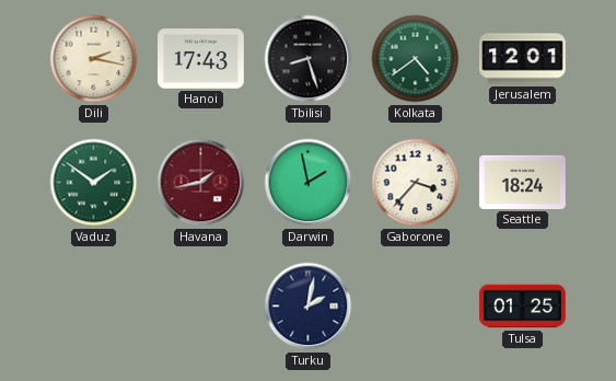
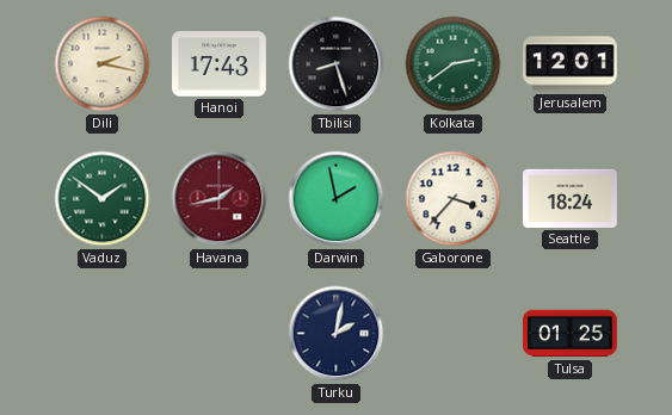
Kolkata: 4:39 -> 2:39
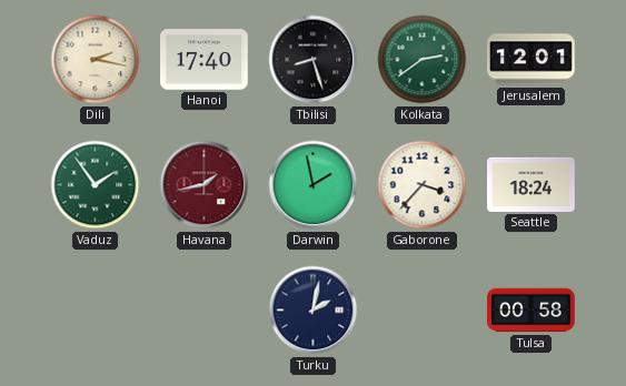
Hanoi: 17:43 -> 17:40
Vaduz: 1:51 -> 1:54
Tulsa: 01:25 -> 00:58
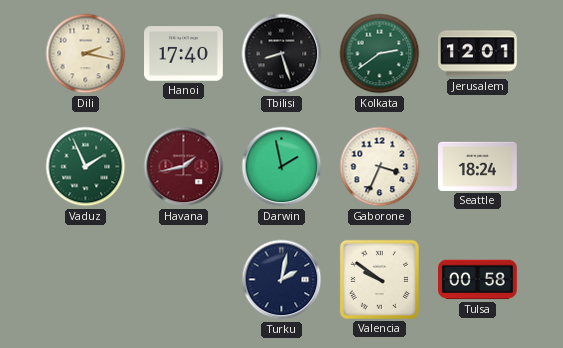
Vaduz: 1:54 -> 1:56
Gaborone: 3:37 -> 3:34
Valencia: none -> 9:51
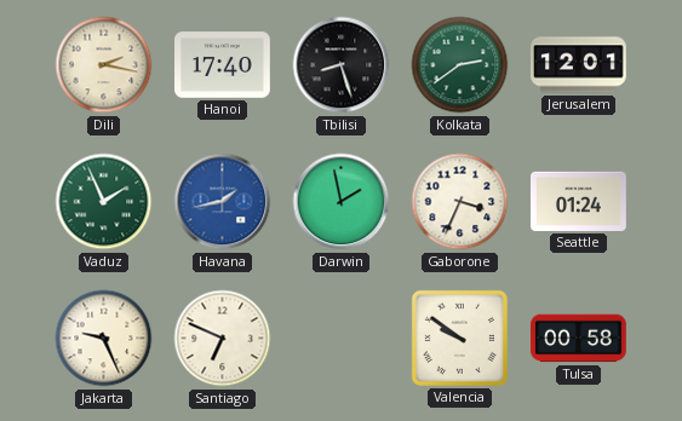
Havana dial: burgundy -> blue
Seattle: 18:24 -> 01:24
Jakarta: none -> 9:26
Santiago: none -> 6:49
Turku: 2:02 -> none
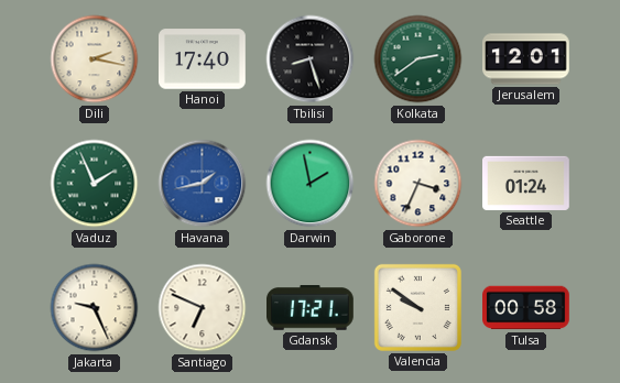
Gdansk: none -> 17:21
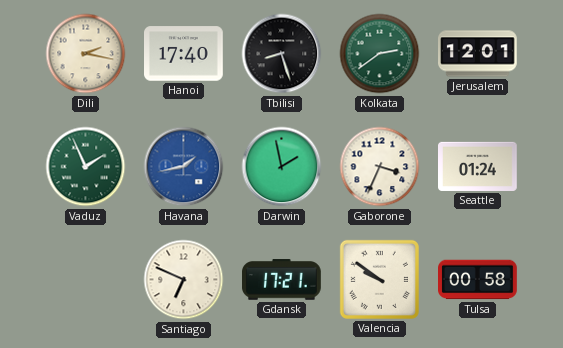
Jakarta: 9:26 -> none
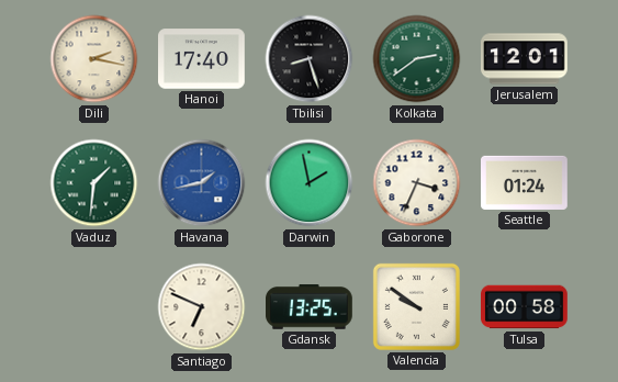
Vaduz: 1:56 -> 1:31
Gdansk: 17:21 -> 13:25
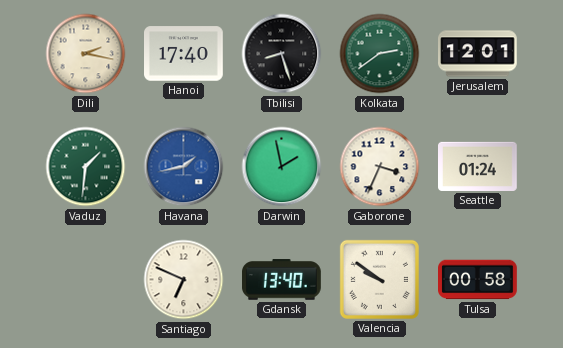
Gdansk: 13:25 -> 13:40
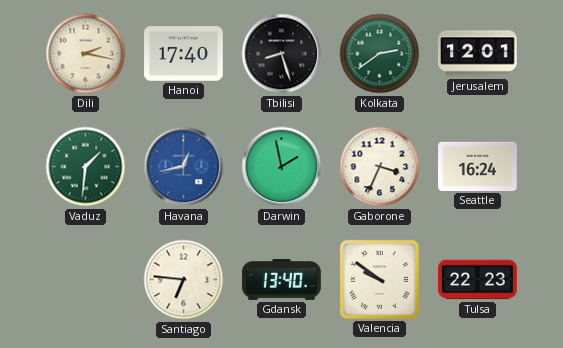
Havana: 1:43 -> 12:43
Seattle: 01:24 -> 16:24
Santiago: 6:49 -> 6:46
Tulsa: 00:58 -> 22:23
